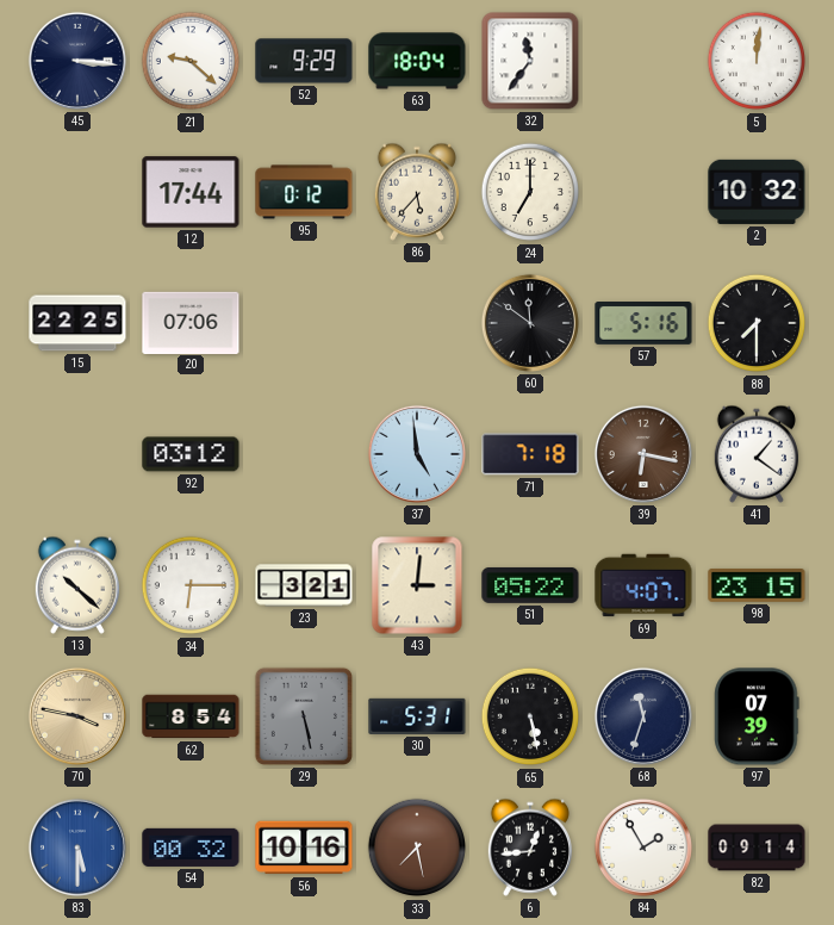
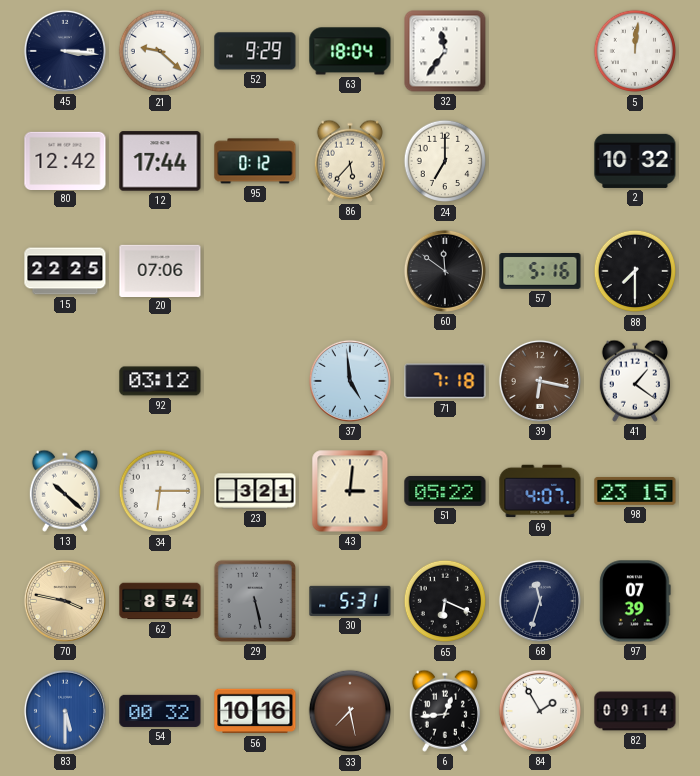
80: none -> 12:42
65: 5:28 -> 6:19
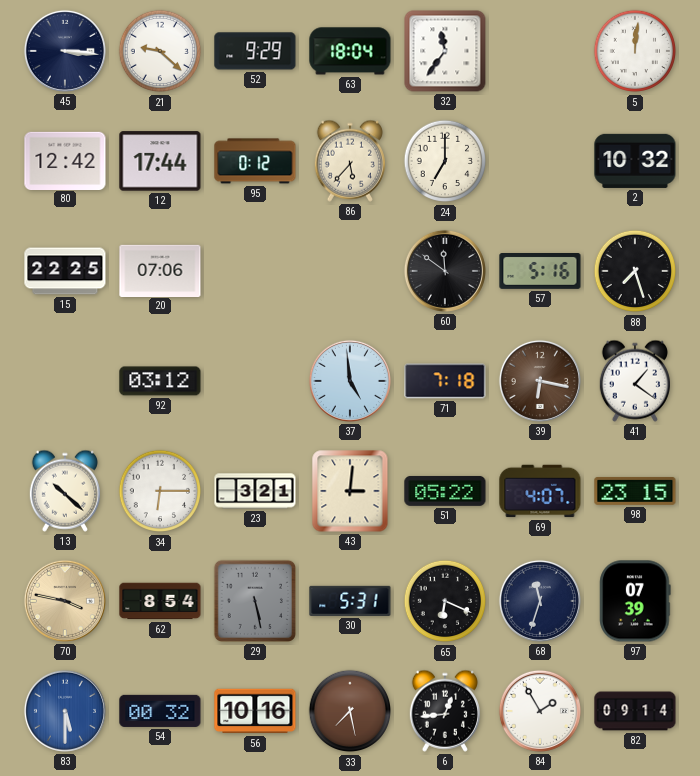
88: 7:30 -> 7:27
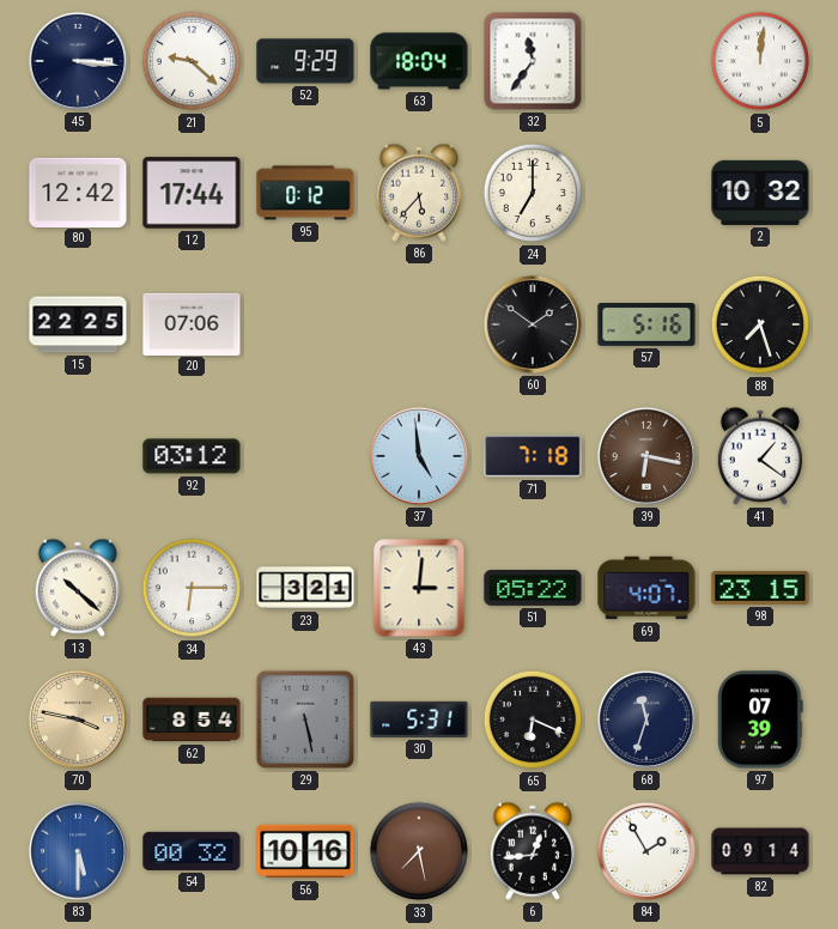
60: 11:51 -> 1:51
